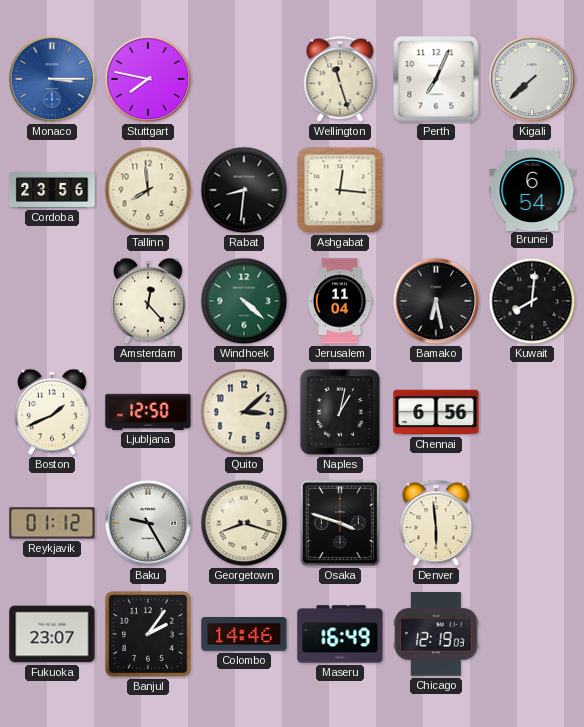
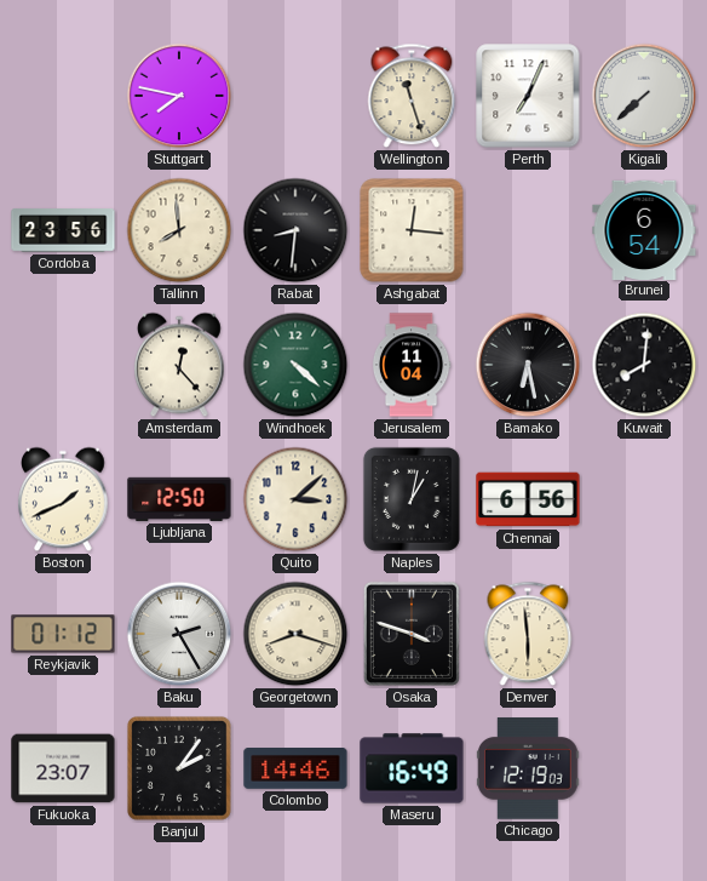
Monaco: 3:15 -> none
Baku: 9:25 -> 2:25
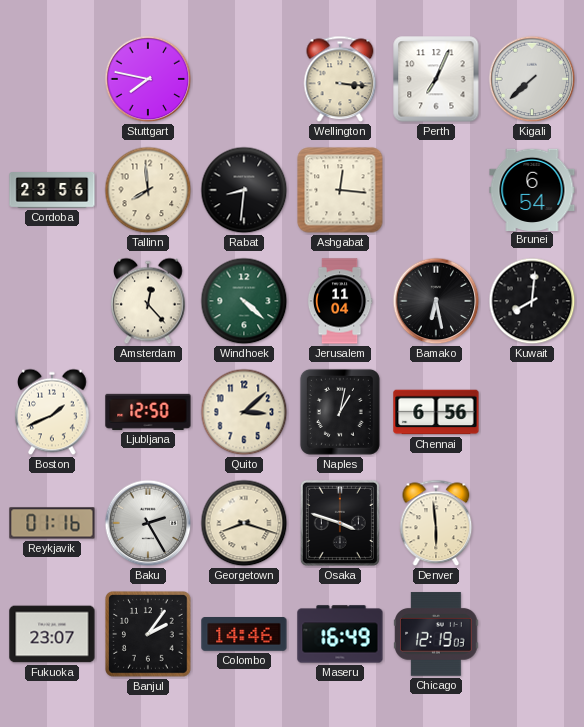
Wellington: 11:27 -> 3:16
Reykjavik: 01:12 -> 01:16
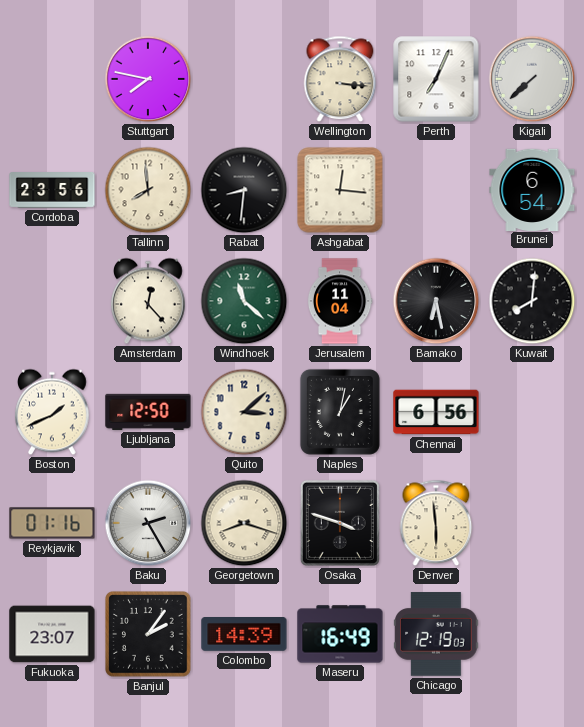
Windhoek: 4:22 -> 11:22
Colombo: 14:46 -> 14:39
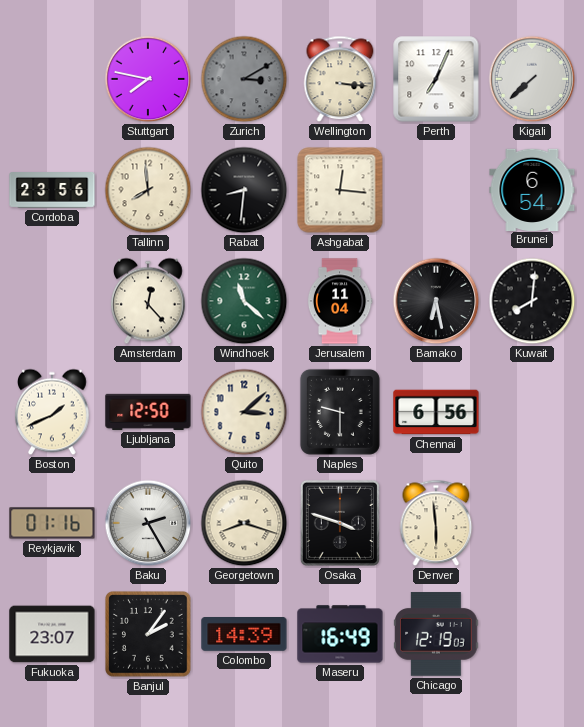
Zurich: none -> 3:10
Naples: 1:02 -> 9:30
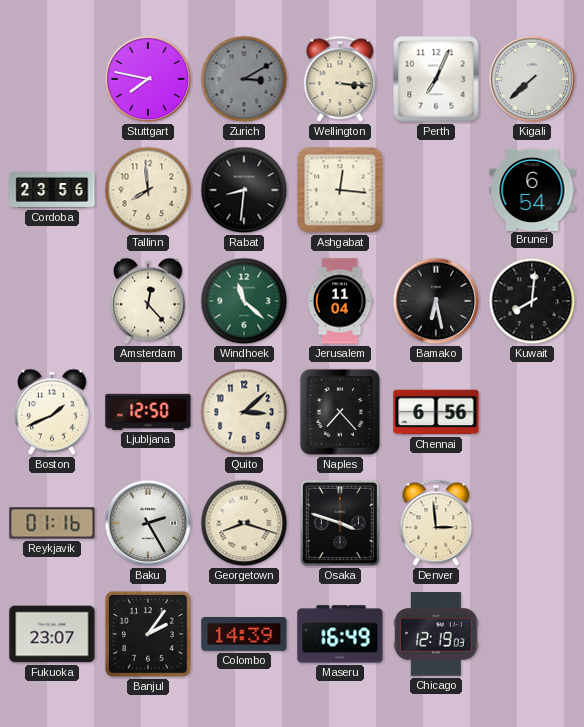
Naples: 9:30 -> 7:23
Denver: 5:59 -> 2:59
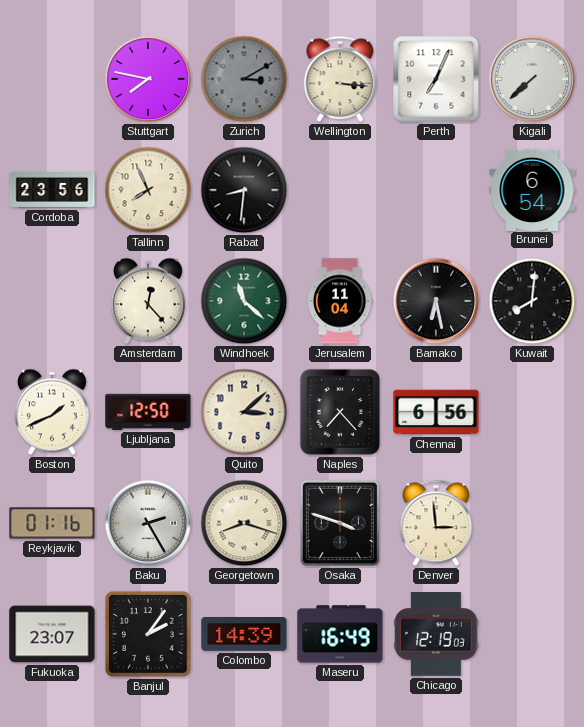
Tallinn: 7:59 -> 7:56
Ashgabat: 12:16 -> none
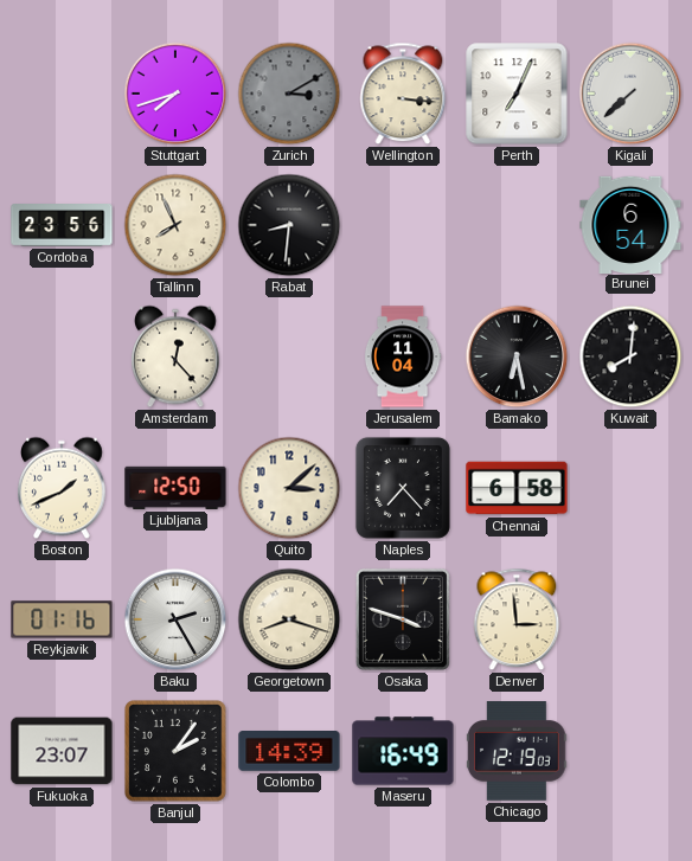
Stuttgart: 7:47 -> 7:42
Windhoek: 11:22 -> none
Chennai: 6:56 -> 6:58
